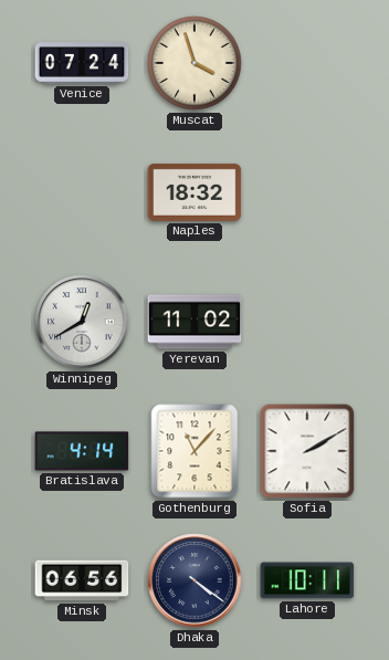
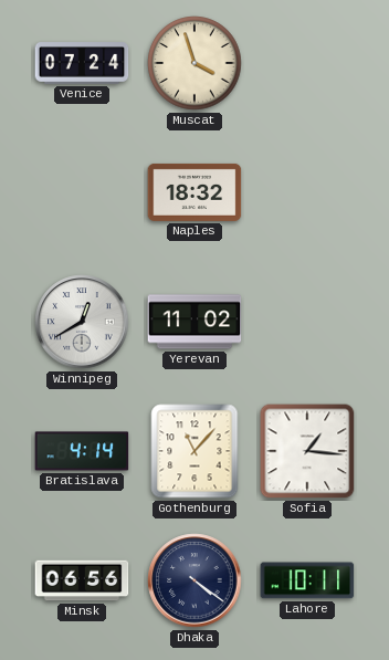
Sofia: 2:10 -> 1:16
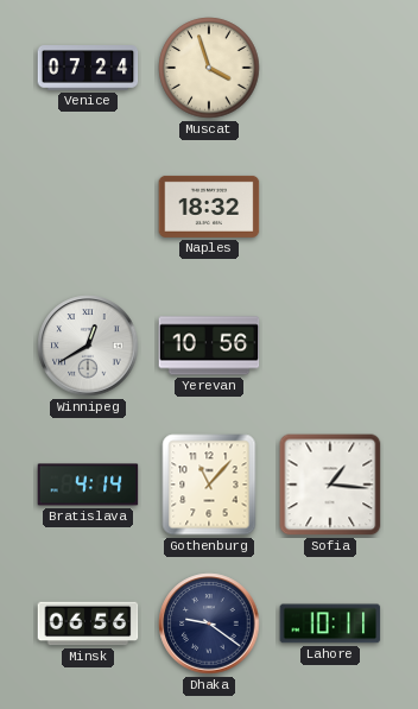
Yerevan: 11:02 -> 10:56
Dhaka: 4:21 -> 9:21
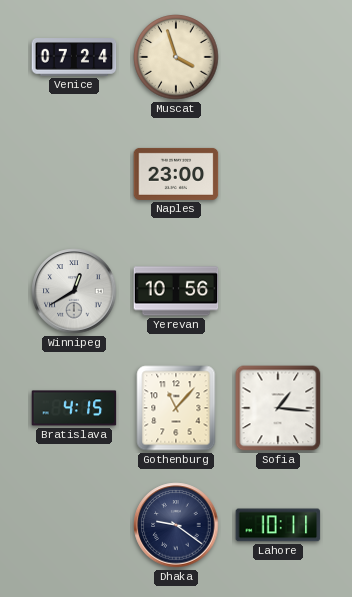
Naples: 18:32 -> 23:00
Bratislava: 4:14 -> 4:15
Minsk: 06:56 -> none
